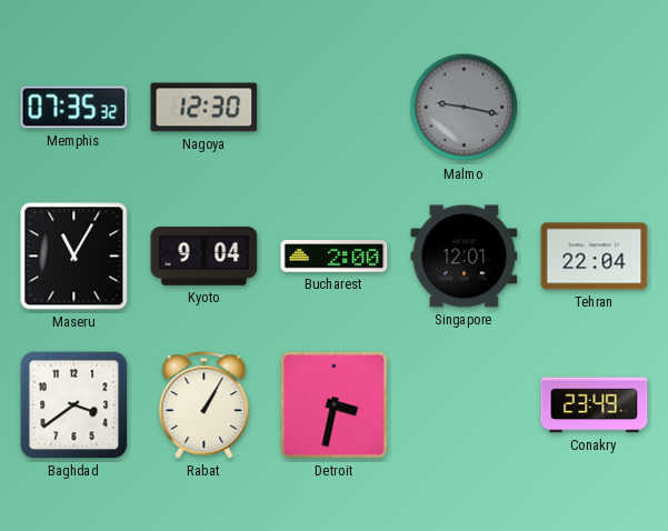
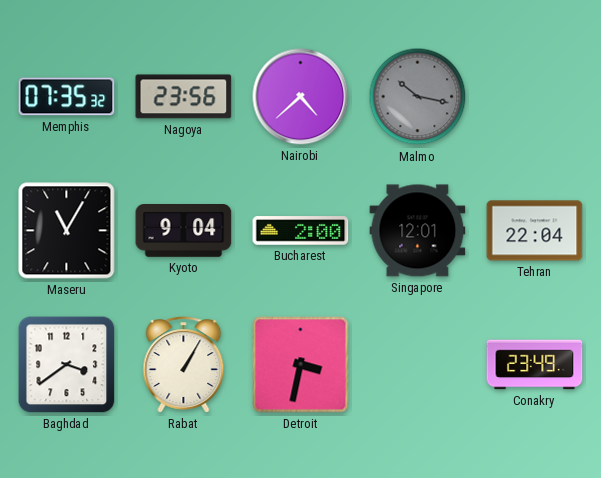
Nagoya: 12:30 -> 23:56
Nairobi: none -> 4:38
Malmo: 9:17 -> 10:17
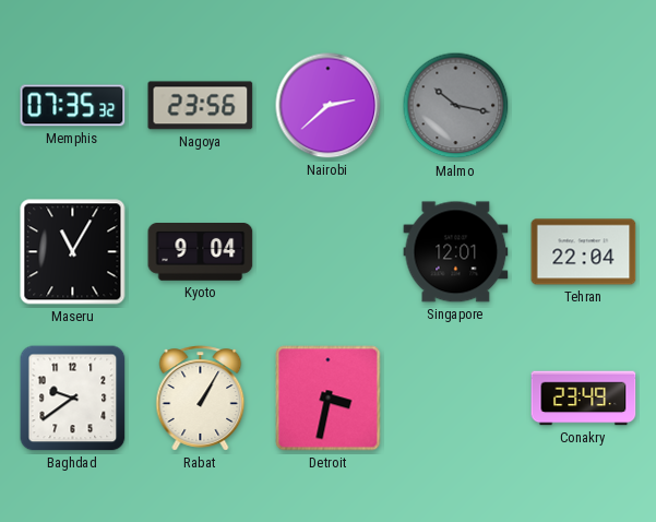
Nairobi: 4:38 -> 2:38
Bucharest: 2:00 -> none
Baghdad: 3:39 -> 9:39
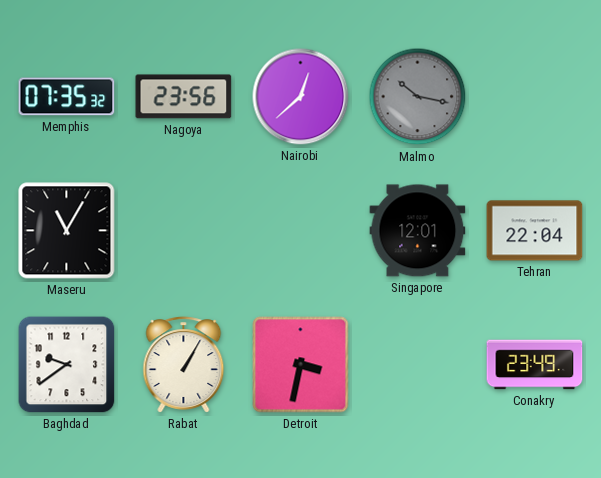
Nairobi: 2:38 -> 12:38
Kyoto: 9:04 -> none
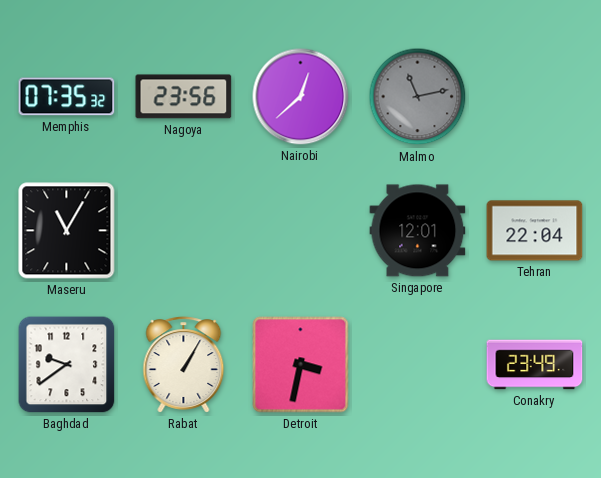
Malmo: 10:17 -> 11:13
